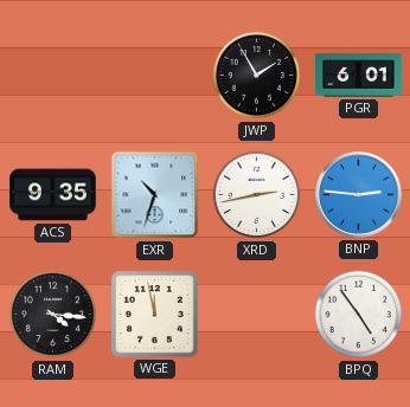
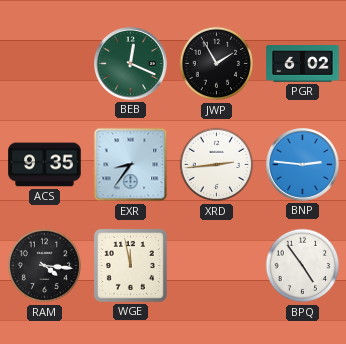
BEB: none -> 12:19
PGR: 6:01 -> 6:02
EXR: 10:33 -> 8:36
XRD: 2:43 -> 2:44
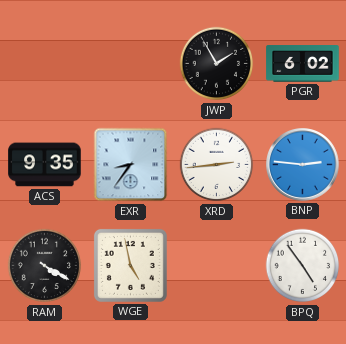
BEB: 12:19 -> none
RAM: 4:16 -> 4:20
WGE: 11:58 -> 4:58
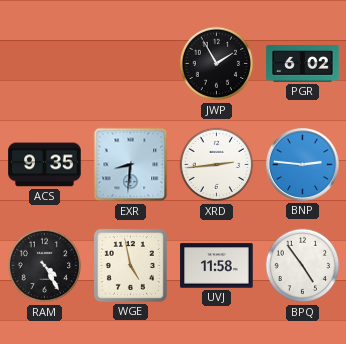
EXR: 8:36 -> 8:31
RAM: 4:20 -> 4:25
UVJ: none -> 11:58
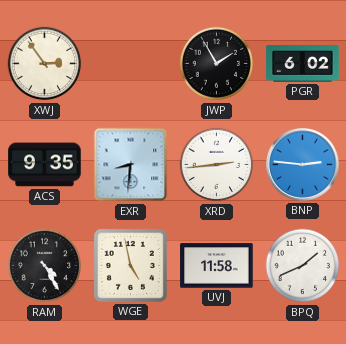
XWJ: none -> 2:54
BPQ: 4:54 -> 1:41
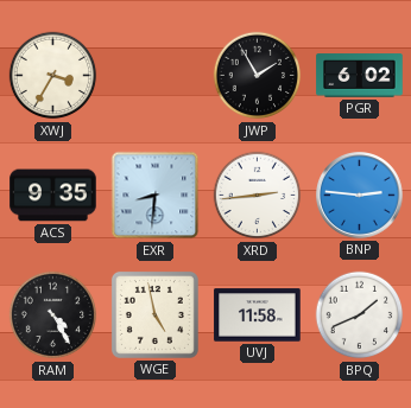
XWJ: 2:54 -> 3:35
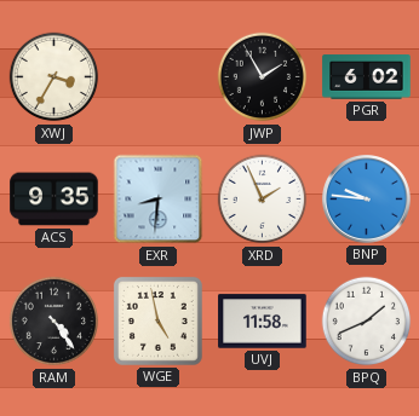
XRD: 2:44 -> 1:56
BNP: 2:46 -> 9:46
RAM: 4:25 -> 4:24
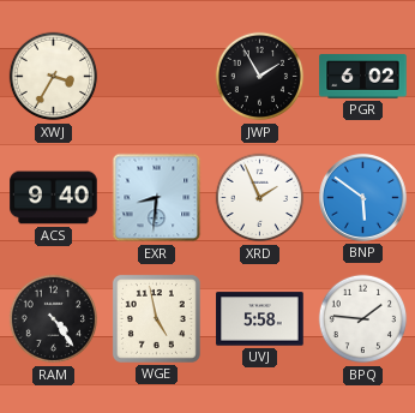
ACS: 9:35 -> 9:40
BNP: 9:46 -> 5:51
UVJ: 11:58 -> 5:58
BPQ: 1:41 -> 1:46
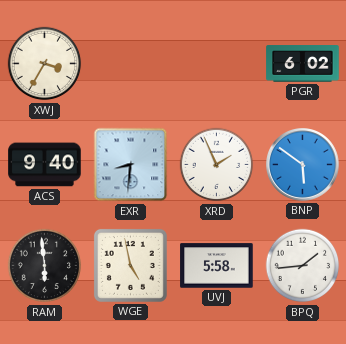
JWP: 1:55 -> none
RAM: 4:24 -> 5:59
BPQ: 1:46 -> 1:44
